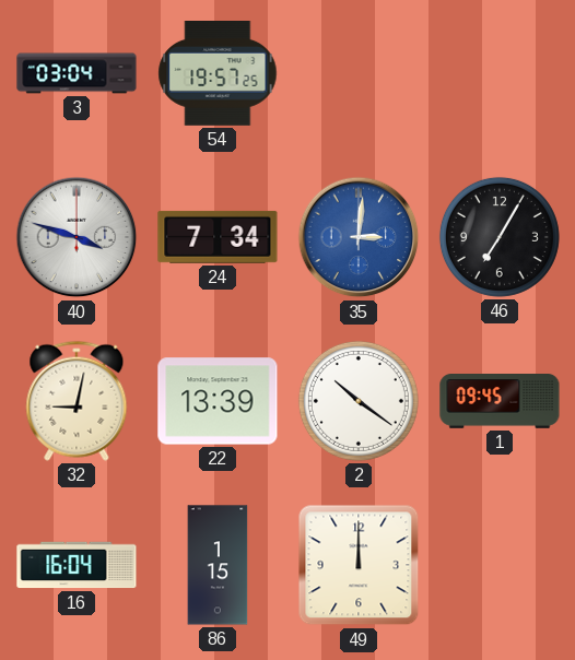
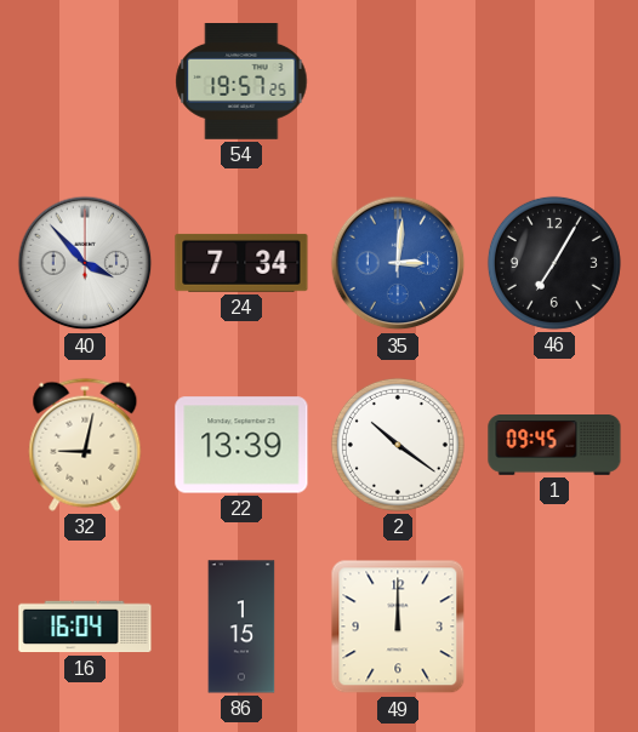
3: 03:04 -> none
40: 3:48 -> 3:53
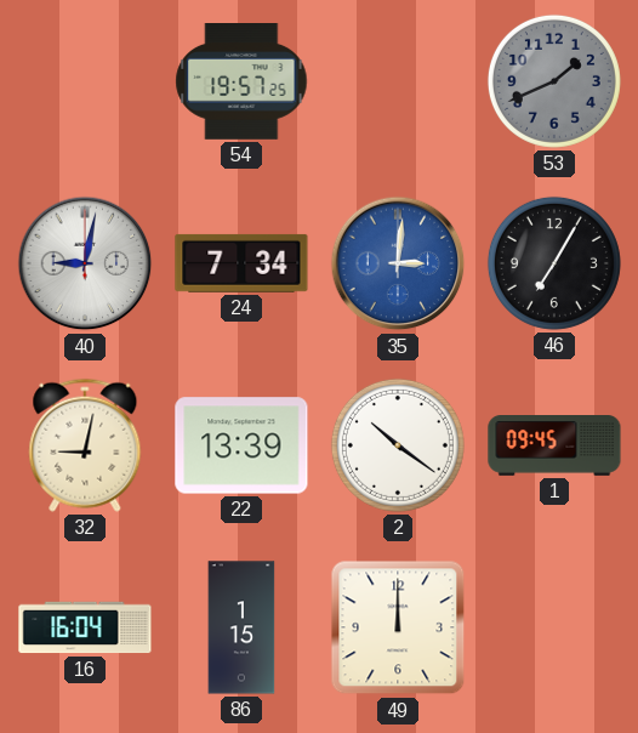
53: none -> 1:41
40: 3:53 -> 9:02
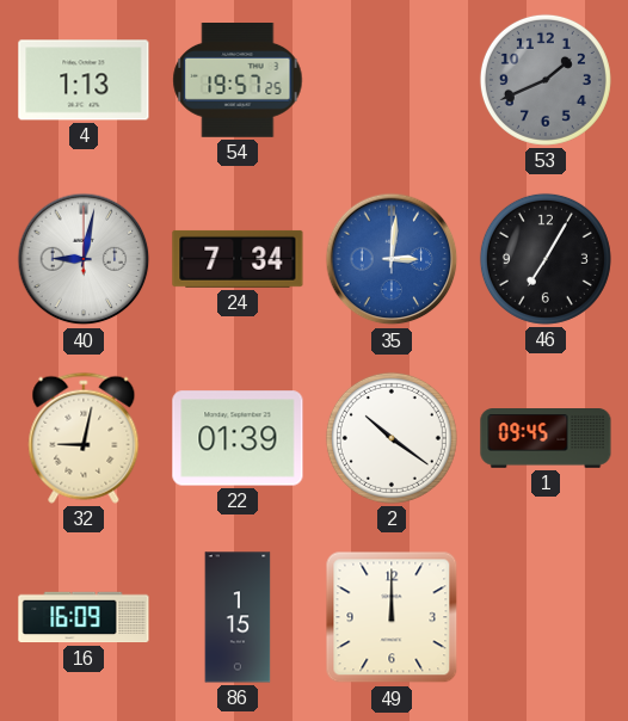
4: none -> 1:13
22: 13:39 -> 01:39
16: 16:04 -> 16:09
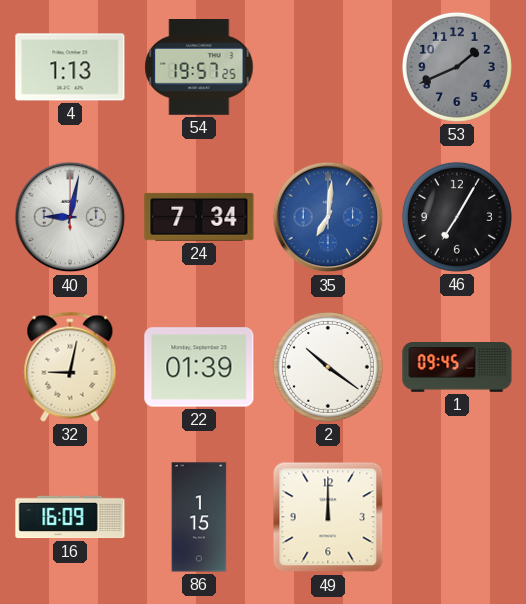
35: 3:01 -> 7:01
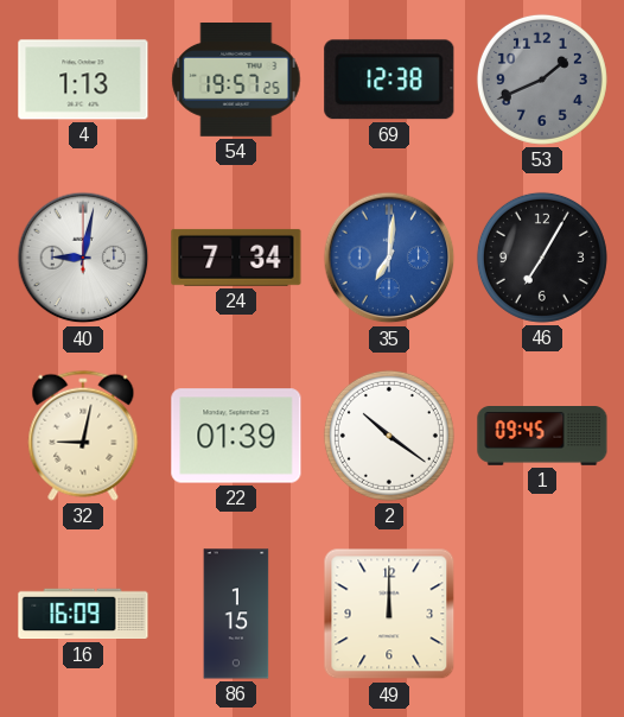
69: none -> 12:38
